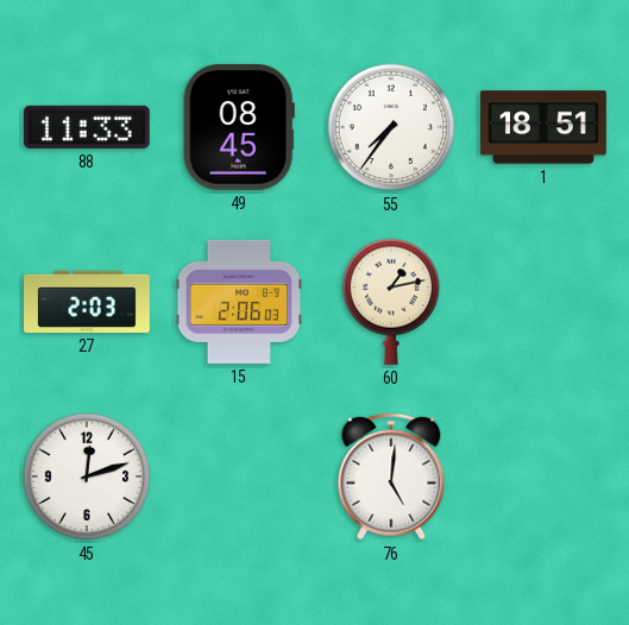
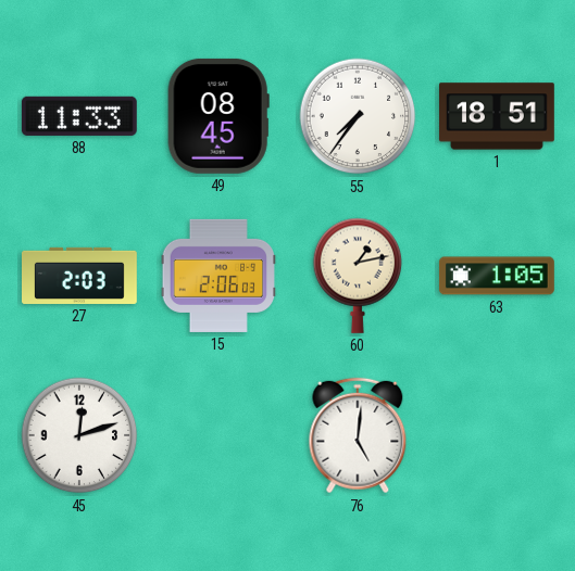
63: none -> 1:05
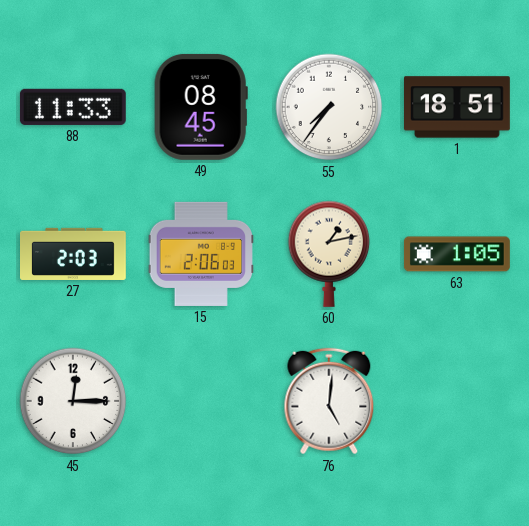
45: 12:12 -> 12:15
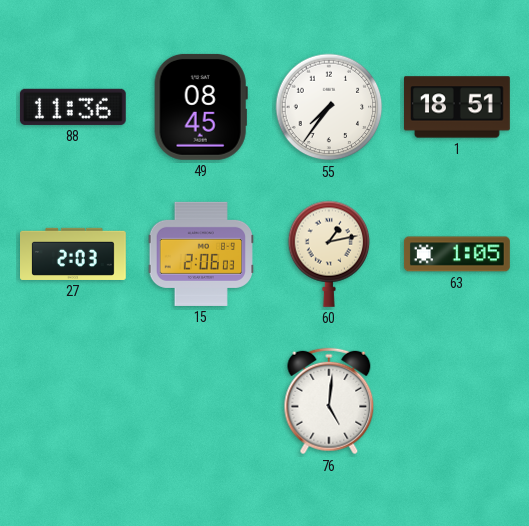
88: 11:33 -> 11:36
45: 12:15 -> none
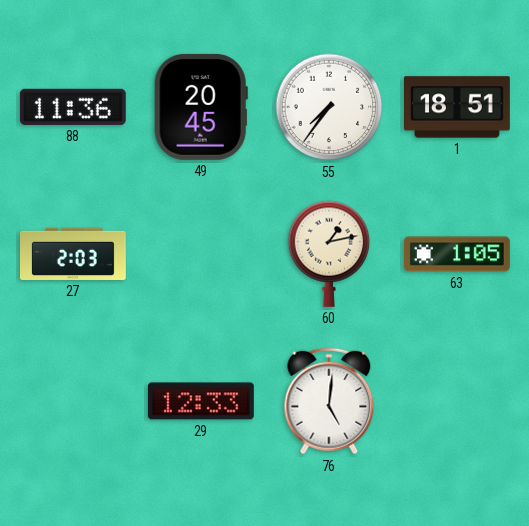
49: 08:45 -> 20:45
15: 2:06 -> none
29: none -> 12:33
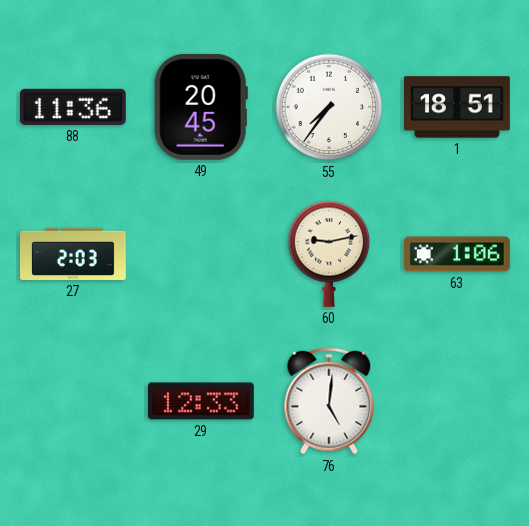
60: 1:13 -> 9:13
63: 1:05 -> 1:06
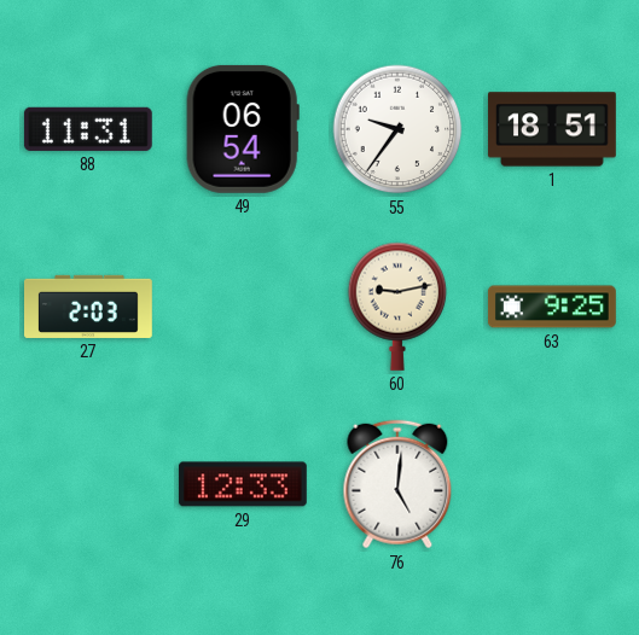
88: 11:36 -> 11:31
49: 20:45 -> 06:54
55: 7:36 -> 9:36
63: 1:06 -> 9:25
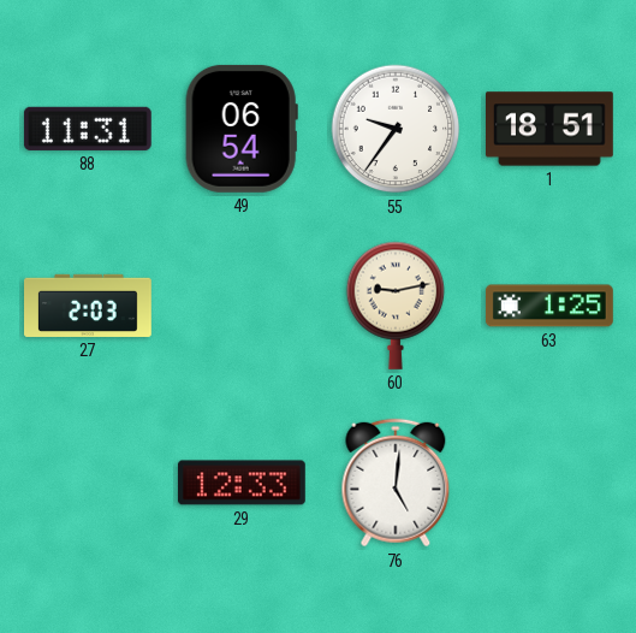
63: 9:25 -> 1:25
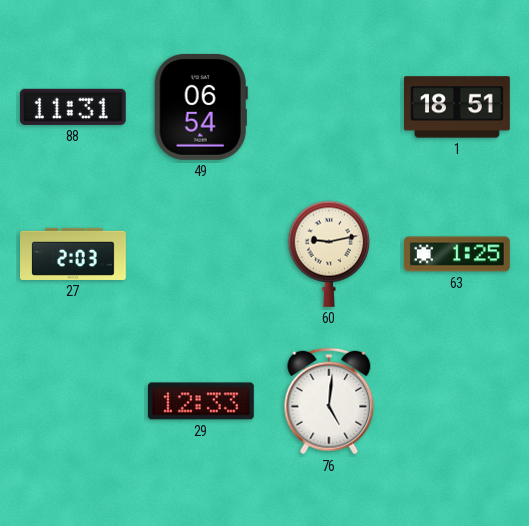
55: 9:36 -> none
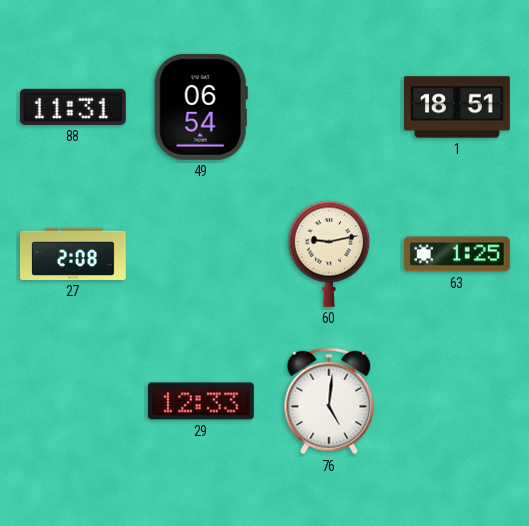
27: 2:03 -> 2:08
